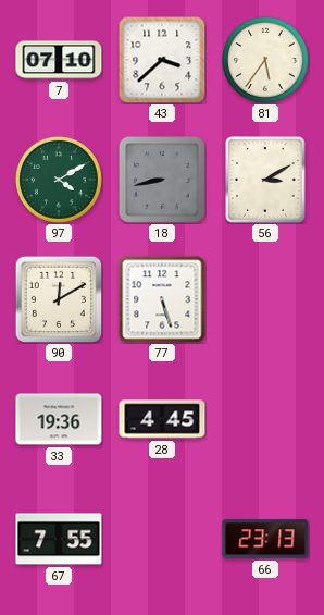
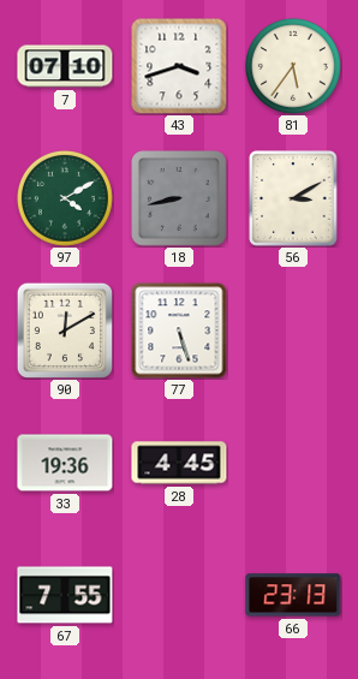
43: 3:38 -> 3:42
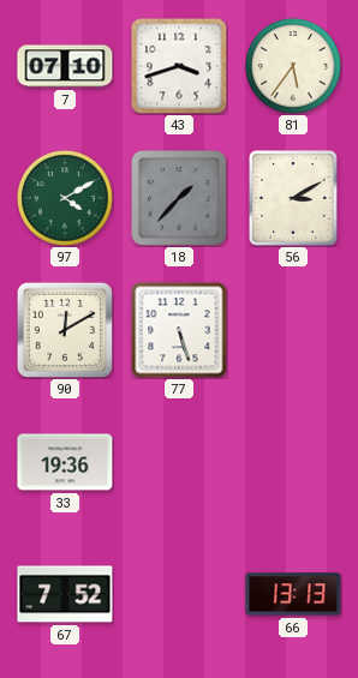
18: 8:43 -> 1:37
28: 4:45 -> none
67: 7:55 -> 7:52
66: 23:13 -> 13:13
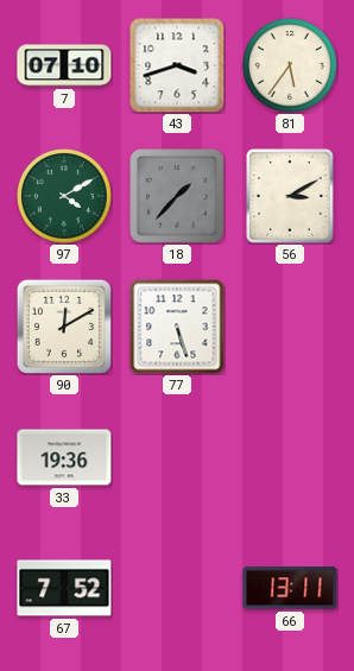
66: 13:13 -> 13:11
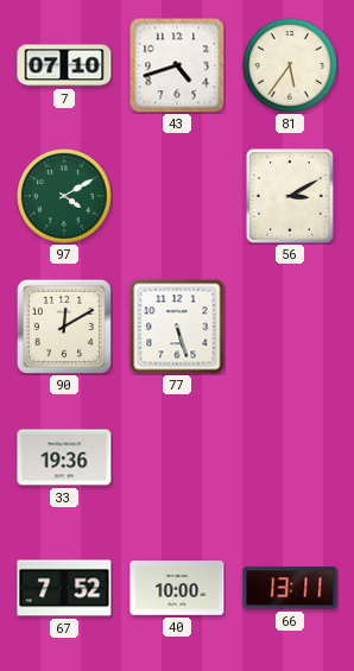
43: 3:42 -> 4:42
18: 1:37 -> none
40: none -> 10:00
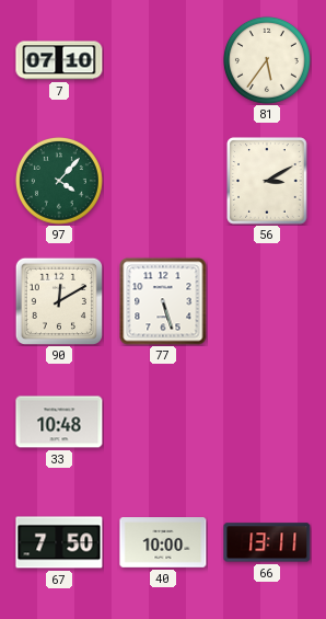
43: 4:42 -> none
97: 4:10 -> 4:07
33: 19:36 -> 10:48
67: 7:52 -> 7:50
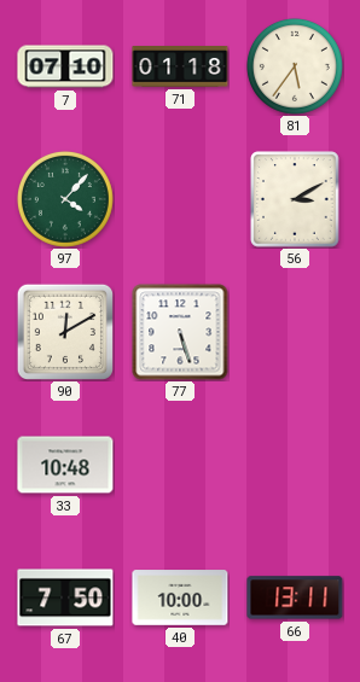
71: none -> 01:18
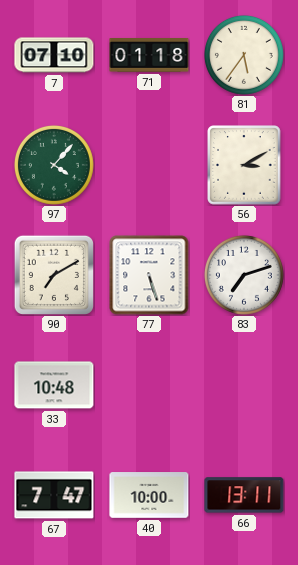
90: 12:10 -> 7:10
83: none -> 7:12
67: 7:50 -> 7:47
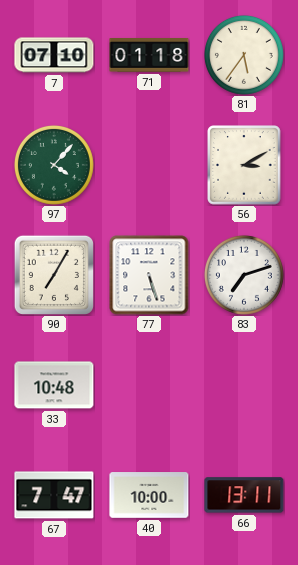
90: 7:10 -> 7:05
